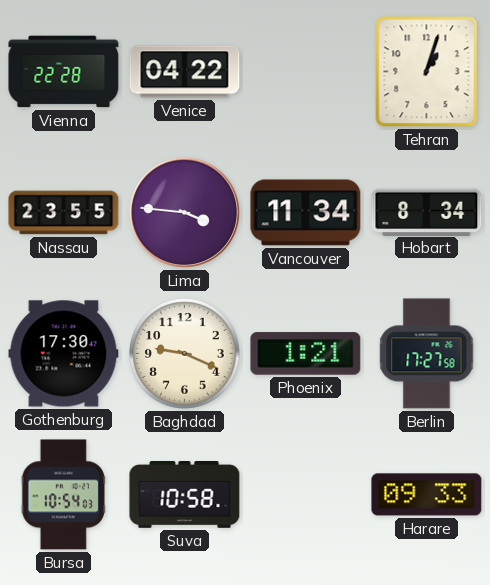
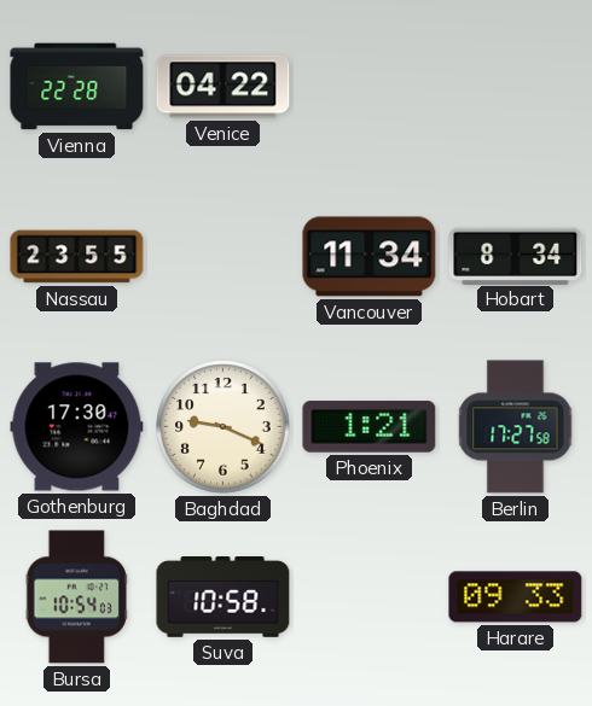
Tehran: 1:03 -> none
Lima: 3:46 -> none
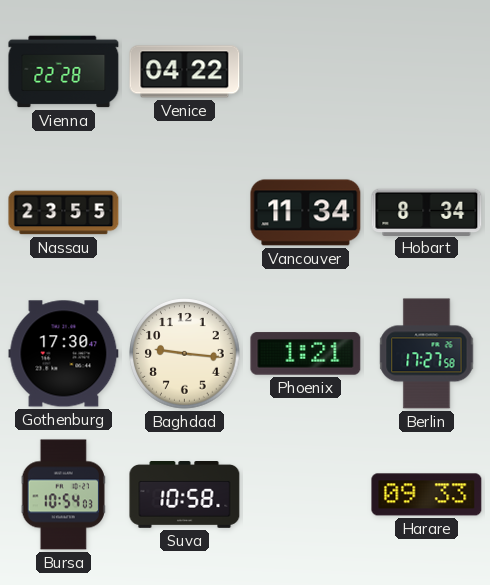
Baghdad: 9:19 -> 9:16
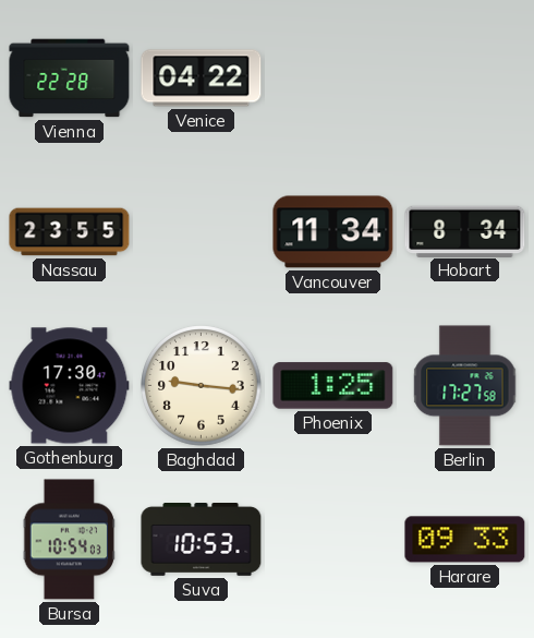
Phoenix: 1:21 -> 1:25
Suva: 10:58 -> 10:53
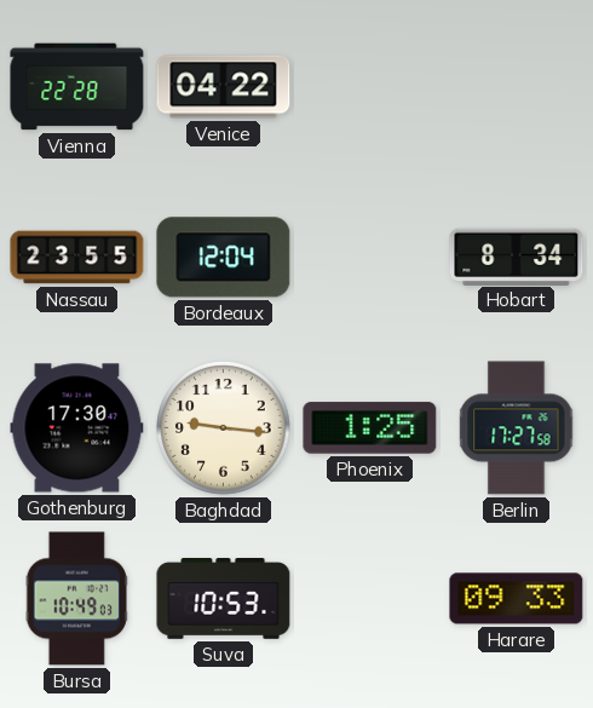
Bordeaux: none -> 12:04
Vancouver: 11:34 -> none
Bursa: 10:54 -> 10:49
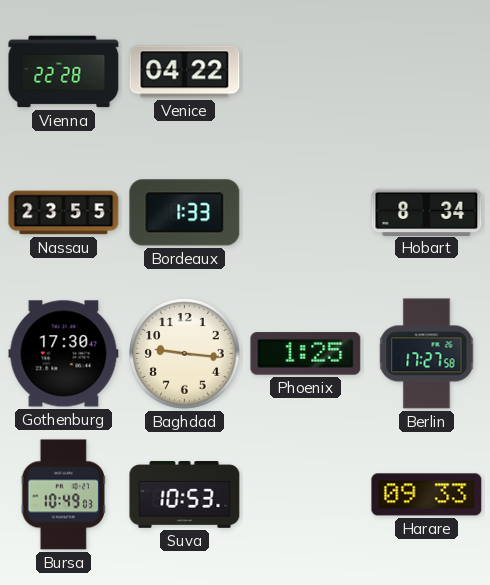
Bordeaux: 12:04 -> 1:33
